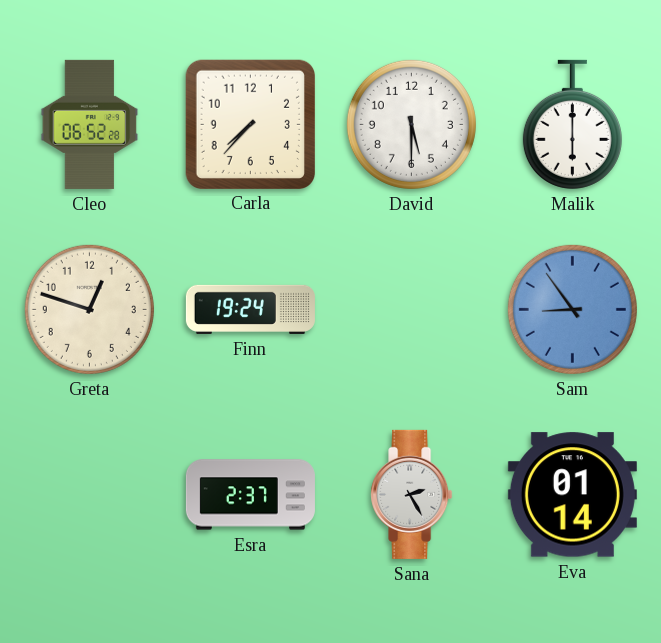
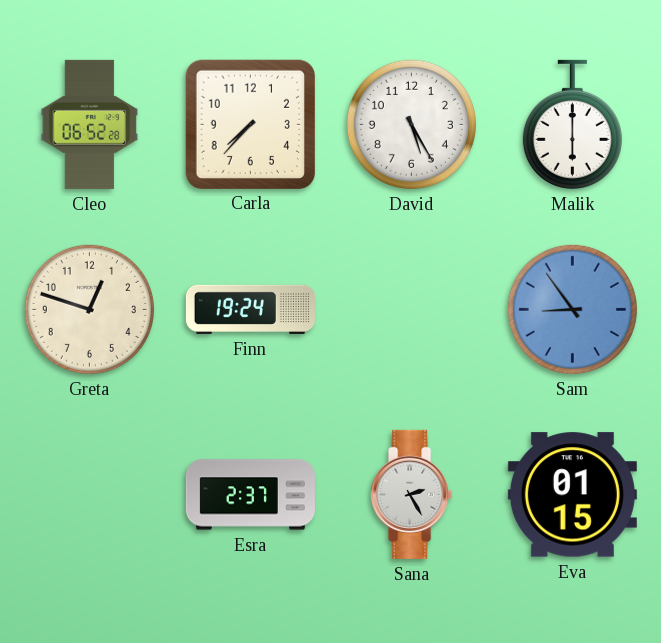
David: 5:30 -> 5:25
Eva: 01:14 -> 01:15
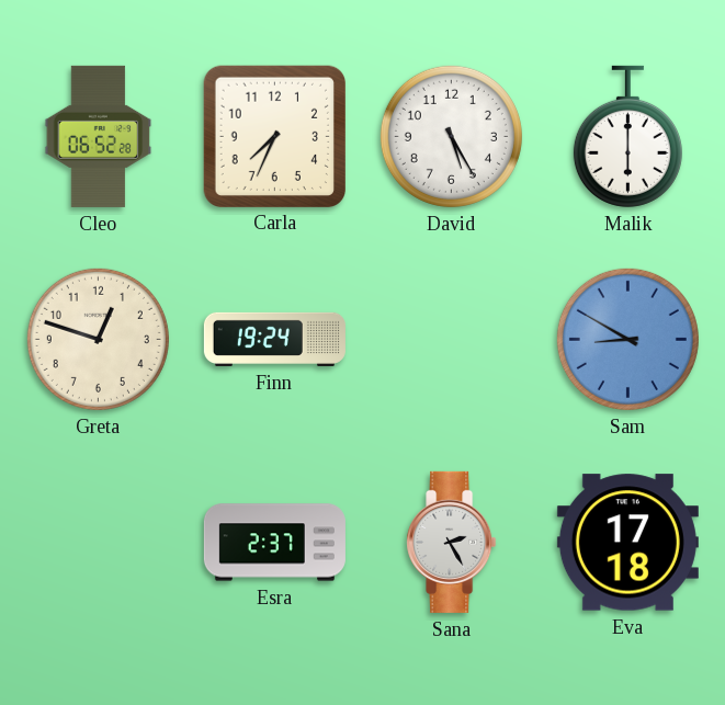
Carla: 7:37 -> 7:34
Sam: 8:54 -> 8:50
Eva: 01:15 -> 17:18
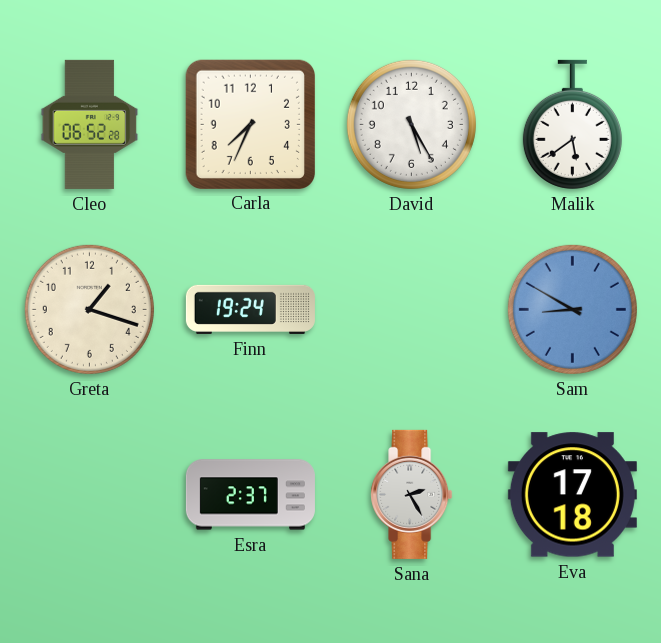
Malik: 6:00 -> 5:39
Greta: 12:48 -> 1:18
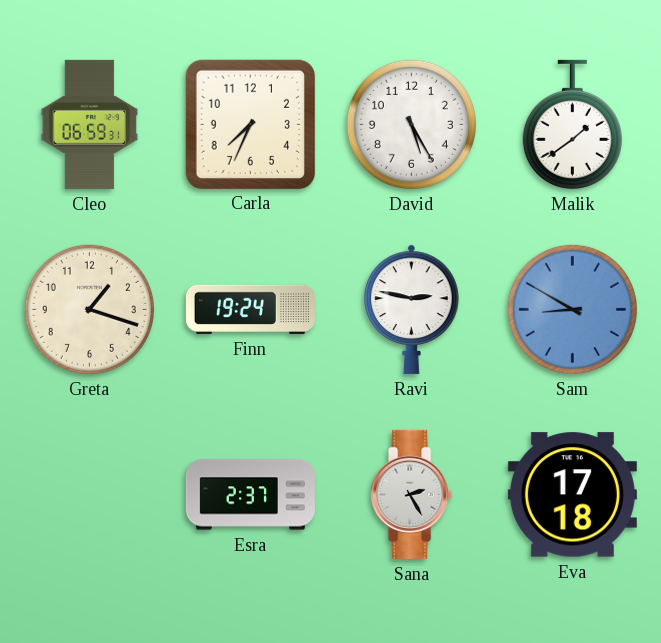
Cleo: 06:52 -> 06:59
Malik: 5:39 -> 1:39
Ravi: none -> 2:47
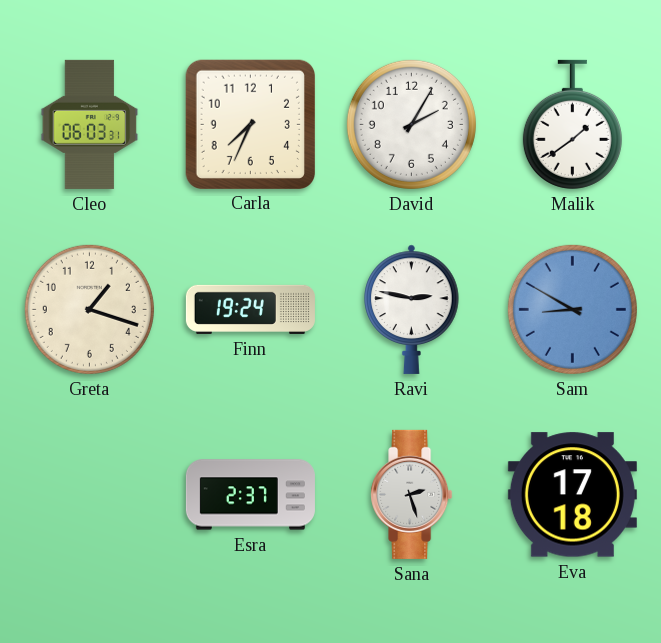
Cleo: 06:59 -> 06:03
David: 5:25 -> 2:05
Sana: 2:25 -> 2:27
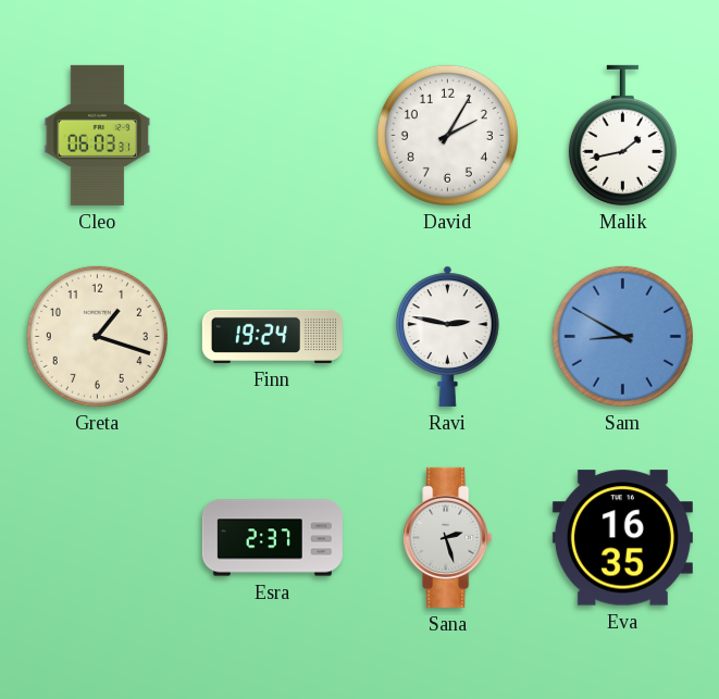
Carla: 7:34 -> none
Malik: 1:39 -> 1:43
Eva: 17:18 -> 16:35
